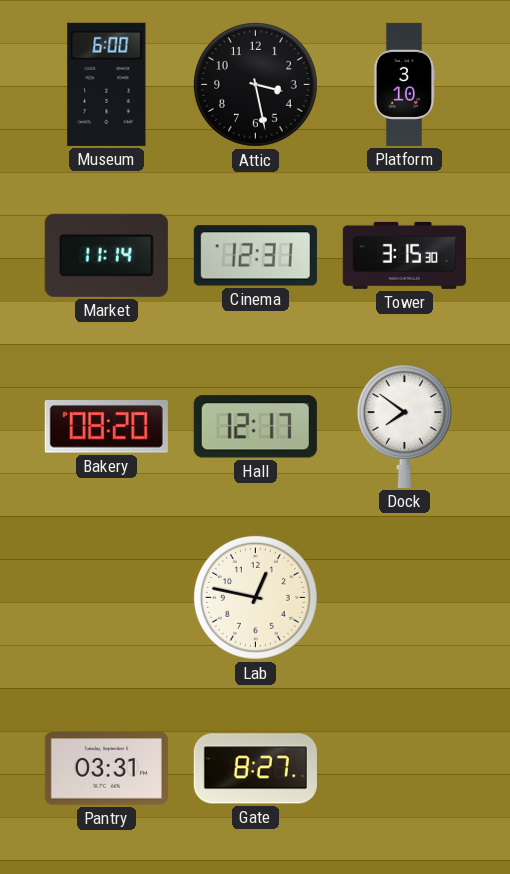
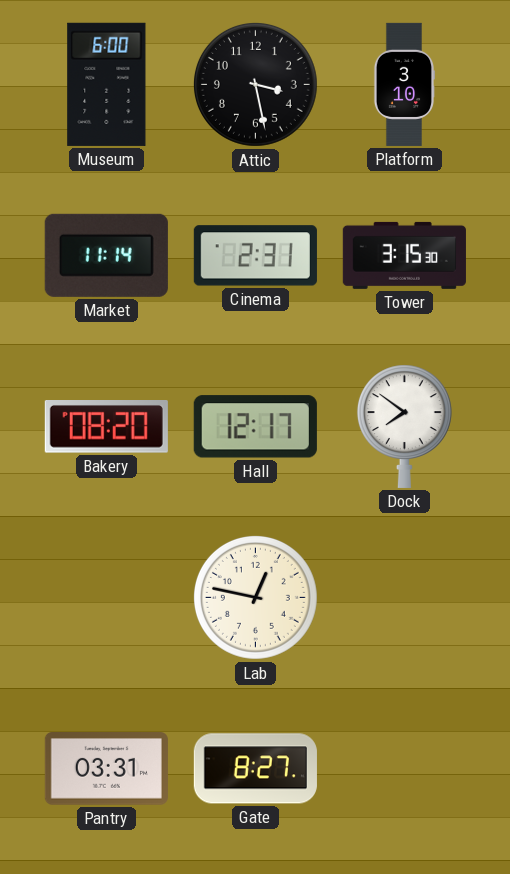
Cinema: 12:31 -> 2:31
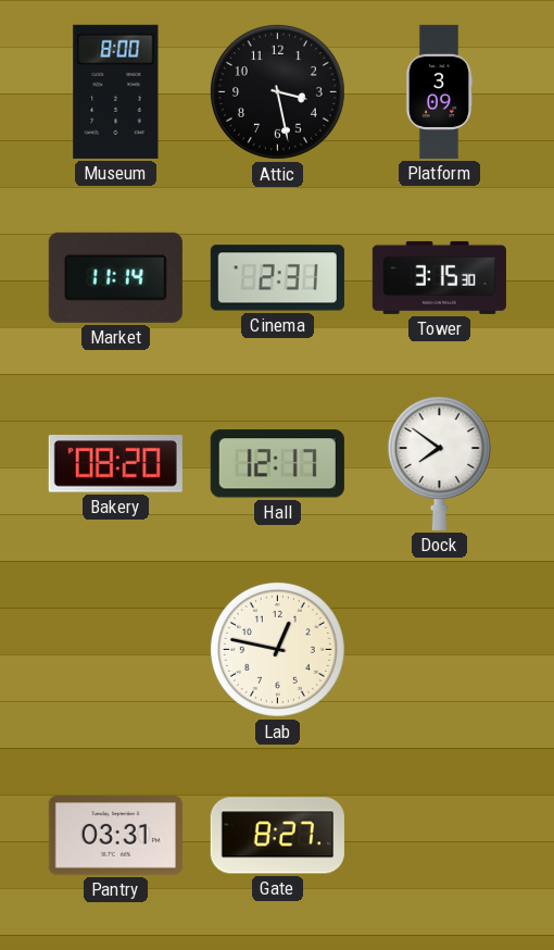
Museum: 6:00 -> 8:00
Platform: 3:10 -> 3:09
